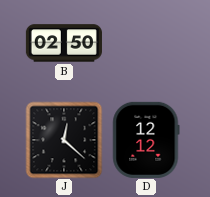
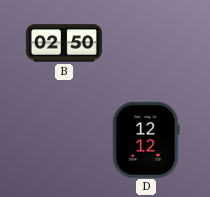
J: 12:22 -> none
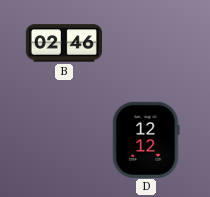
B: 02:50 -> 02:46
